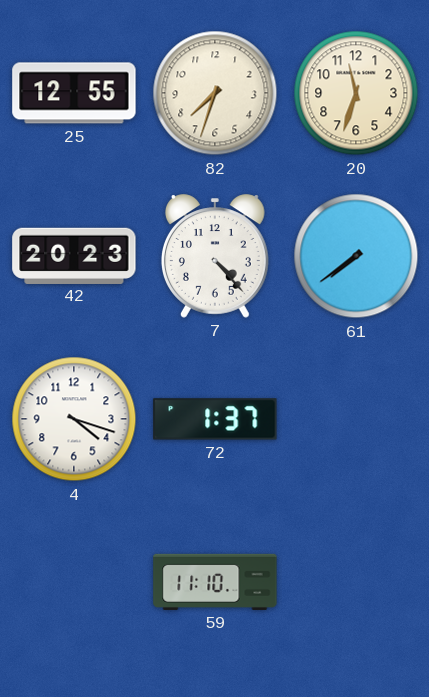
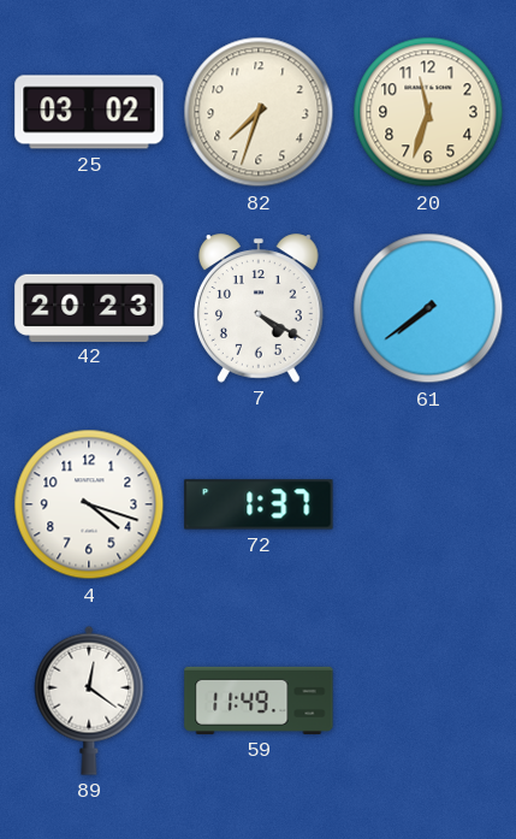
25: 12:55 -> 03:02
7: 4:23 -> 4:20
89: none -> 12:21
59: 11:10 -> 11:49
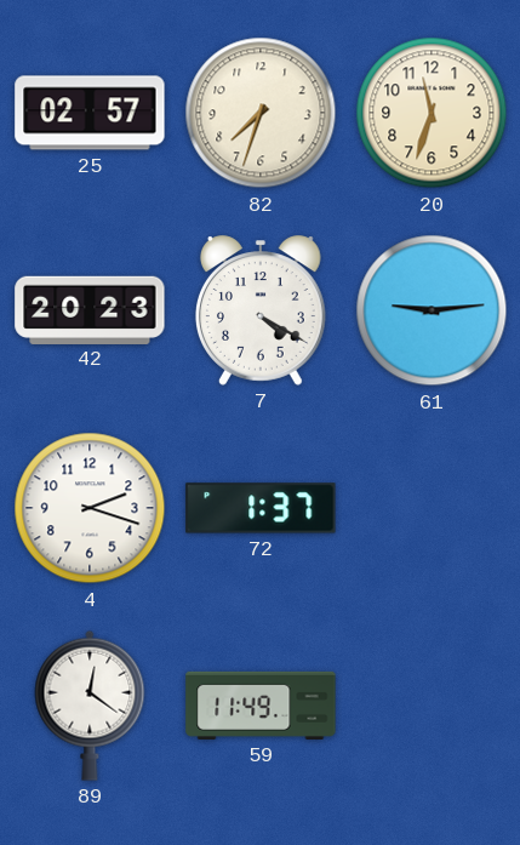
25: 03:02 -> 02:57
61: 7:39 -> 9:14
4: 4:18 -> 2:18
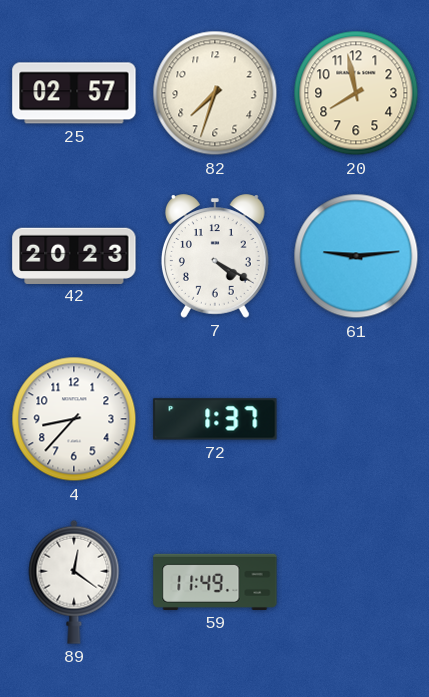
20: 11:33 -> 7:58
4: 2:18 -> 8:37
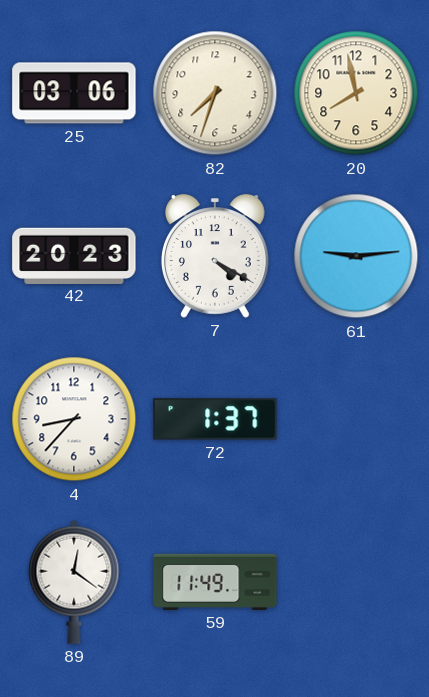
25: 02:57 -> 03:06
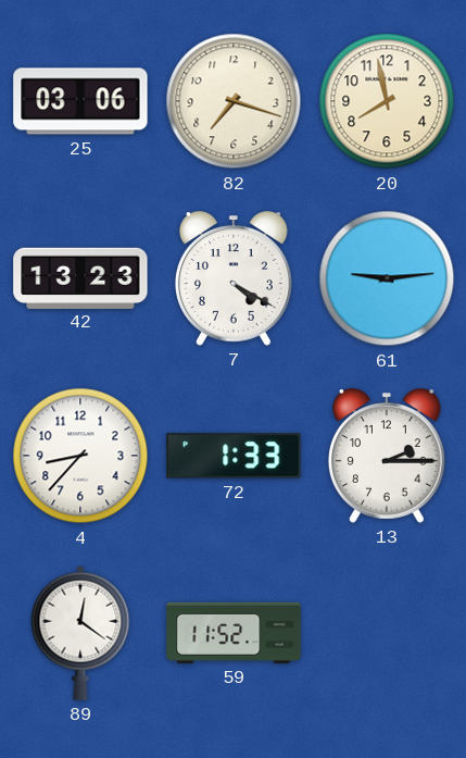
82: 7:33 -> 7:18
42: 20:23 -> 13:23
72: 1:37 -> 1:33
13: none -> 2:15
59: 11:49 -> 11:52
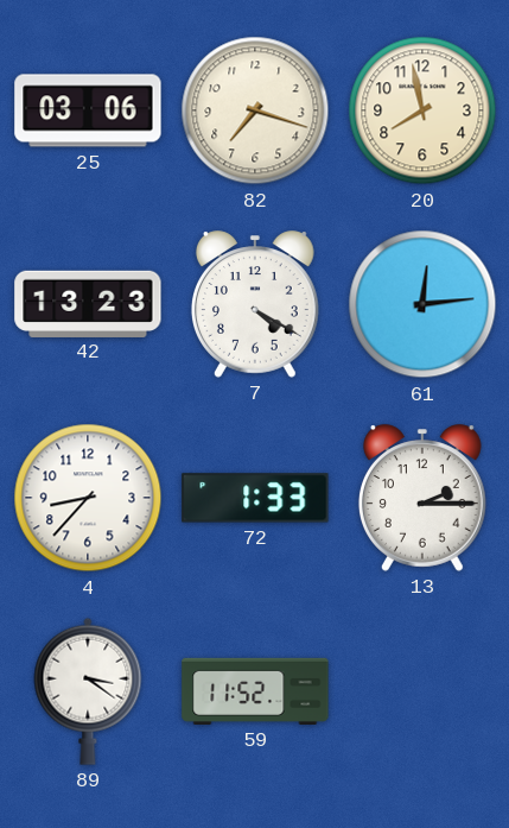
61: 9:14 -> 12:14
89: 12:21 -> 3:21
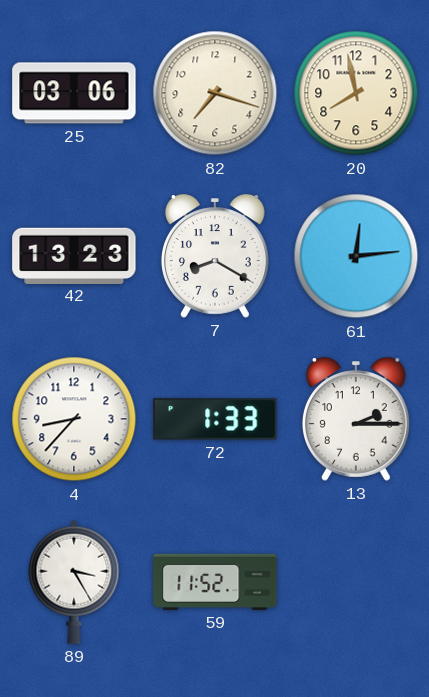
7: 4:20 -> 8:20
89: 3:21 -> 3:25
